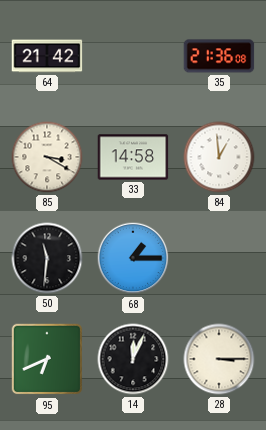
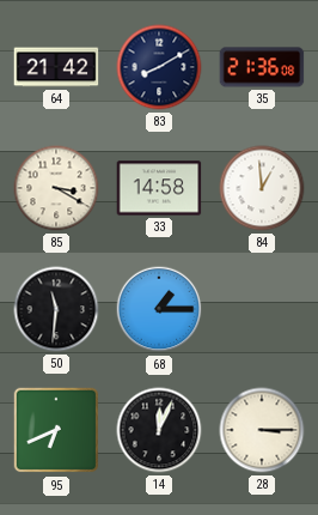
83: none -> 8:10
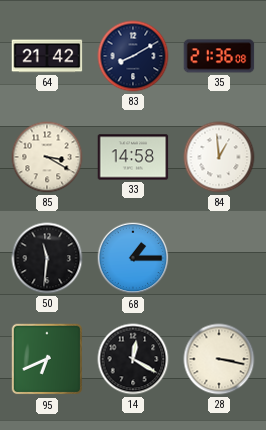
14: 12:04 -> 12:20
28: 3:15 -> 3:17
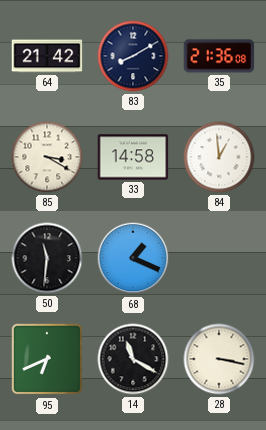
68: 1:15 -> 1:19
14: 12:20 -> 11:20
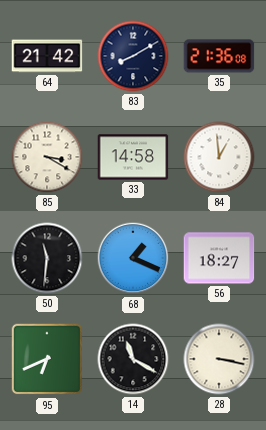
56: none -> 18:27
